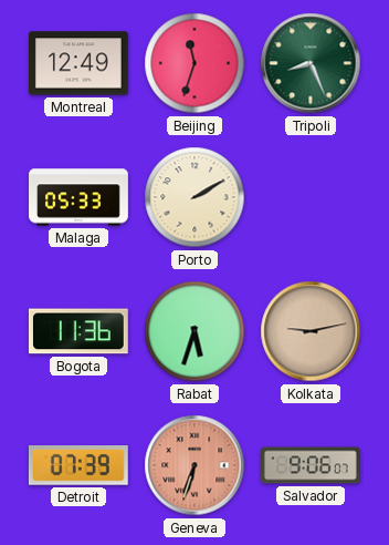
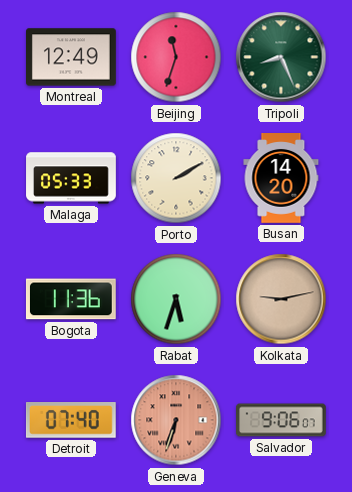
Busan: none -> 14:20
Detroit: 07:39 -> 07:40
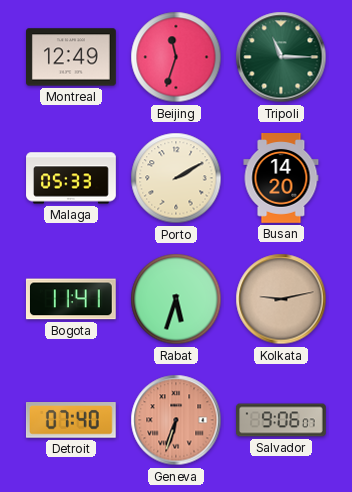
Tripoli: 8:26 -> 11:15
Bogota: 11:36 -> 11:41
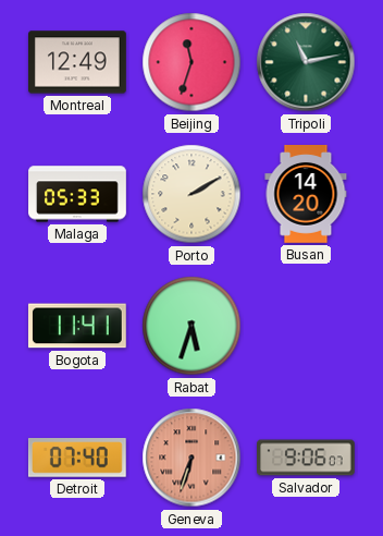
Tripoli: 11:15 -> 11:13
Kolkata: 9:13 -> none
